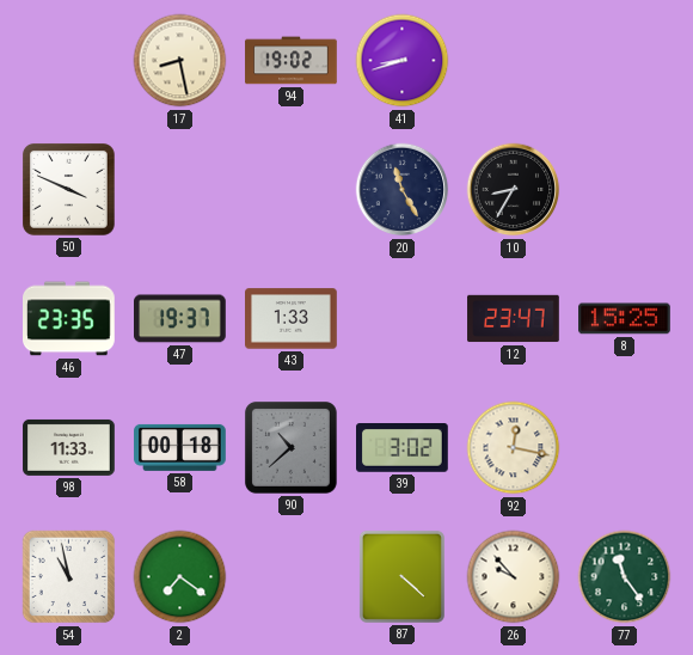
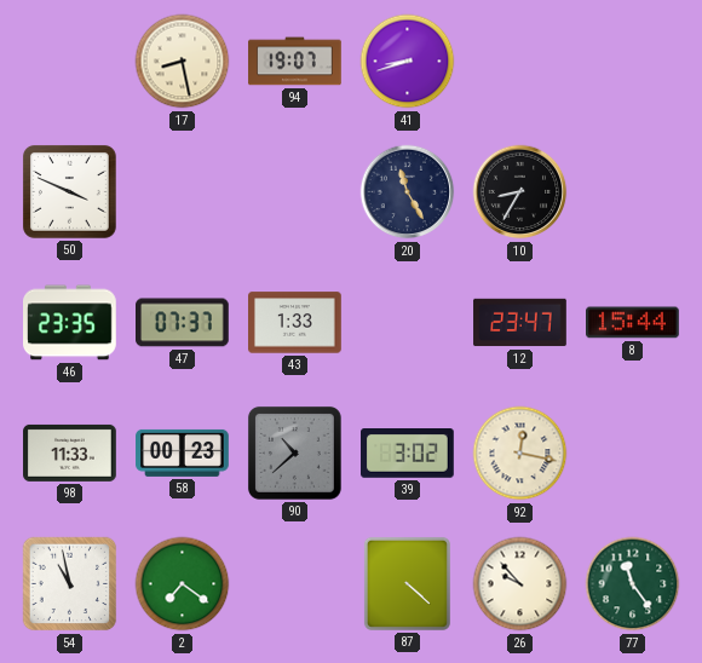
94: 19:02 -> 19:07
47: 19:37 -> 07:37
8: 15:25 -> 15:44
58: 00:18 -> 00:23
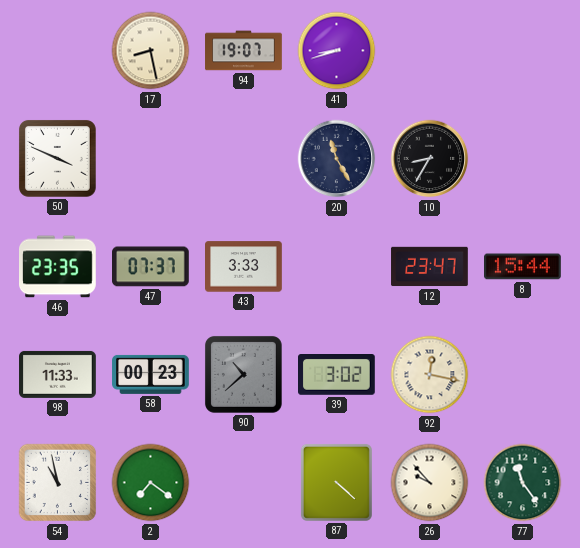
43: 1:33 -> 3:33
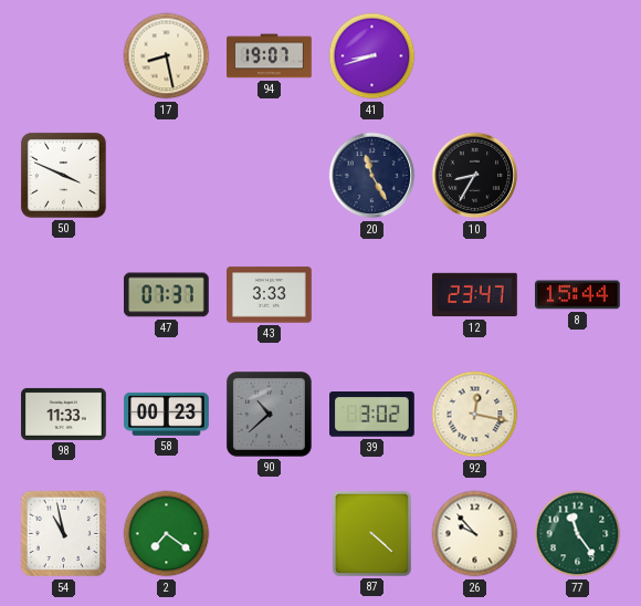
46: 23:35 -> none
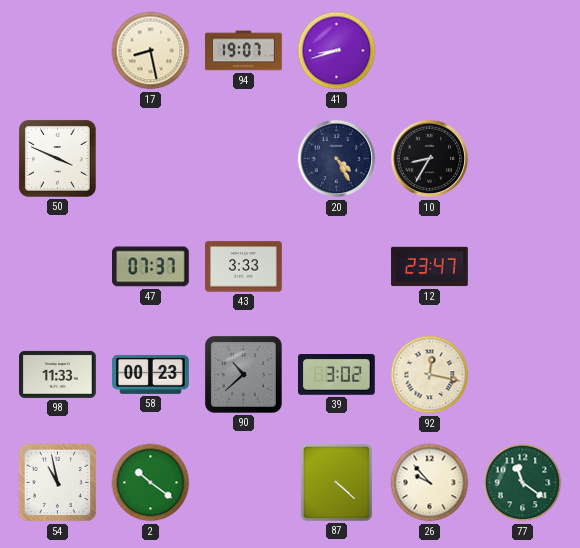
20: 11:25 -> 4:25
8: 15:44 -> none
2: 7:21 -> 10:21
77: 11:24 -> 11:21
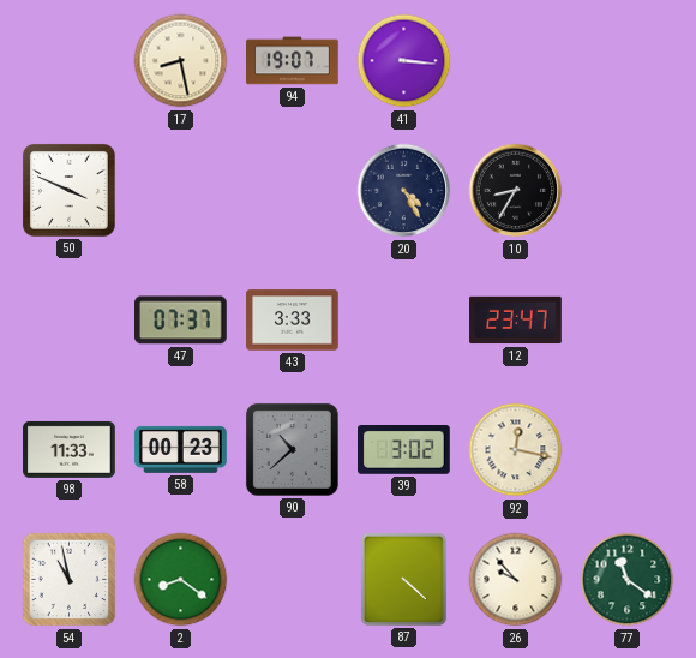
41: 8:42 -> 3:16
2: 10:21 -> 8:21
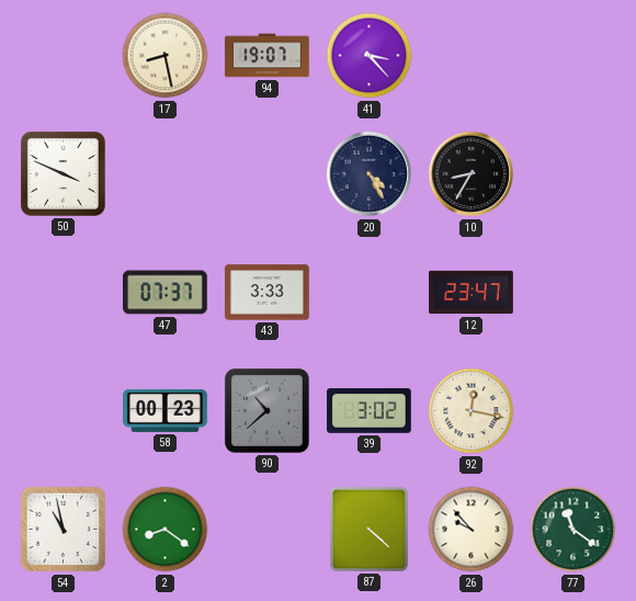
41: 3:16 -> 3:23
98: 11:33 -> none
